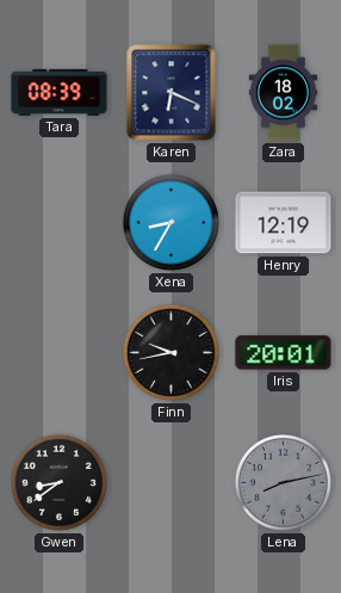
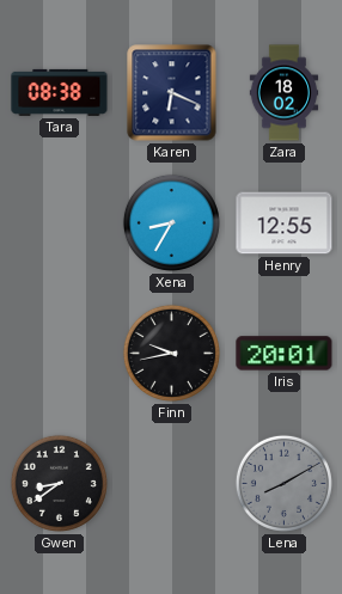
Tara: 08:39 -> 08:38
Henry: 12:19 -> 12:55
Lena: 8:13 -> 8:10
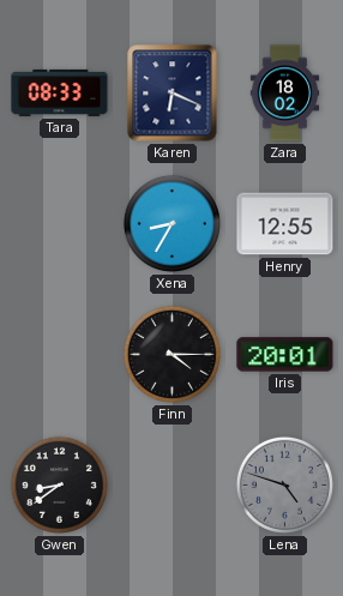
Tara: 08:38 -> 08:33
Finn: 9:43 -> 4:15
Lena: 8:10 -> 4:48
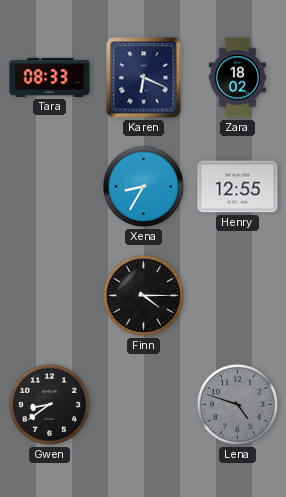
Iris: 20:01 -> none
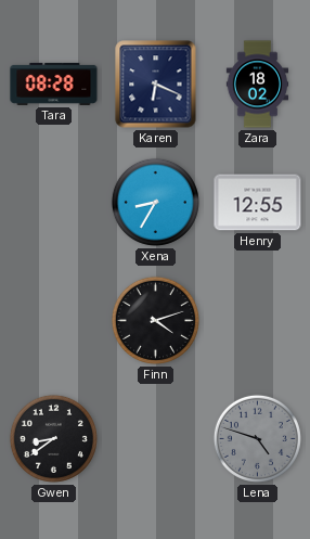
Tara: 08:33 -> 08:28
Finn: 4:15 -> 4:12
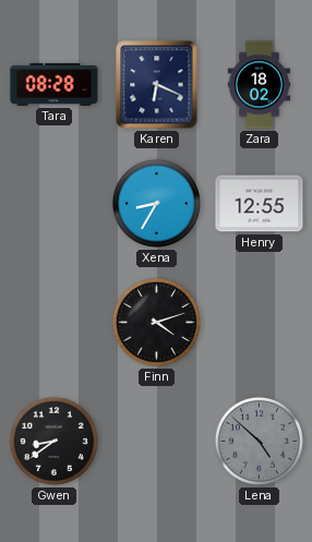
Lena: 4:48 -> 4:52
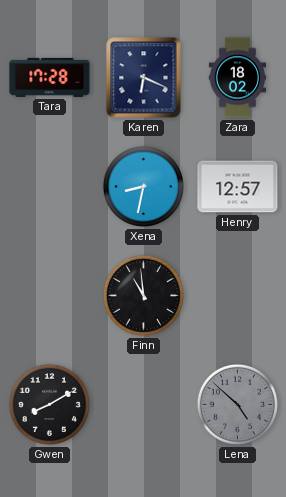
Tara: 08:28 -> 17:28
Xena: 8:35 -> 8:32
Henry: 12:55 -> 12:57
Finn: 4:12 -> 10:59
Gwen: 8:39 -> 8:10
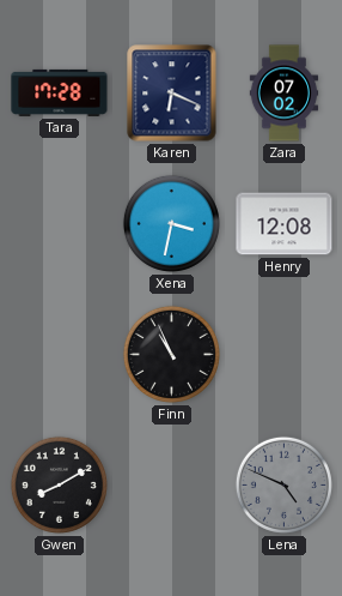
Zara: 18:02 -> 07:02
Xena: 8:32 -> 3:32
Henry: 12:57 -> 12:08
Finn: 10:59 -> 10:56
Lena: 4:52 -> 4:49
